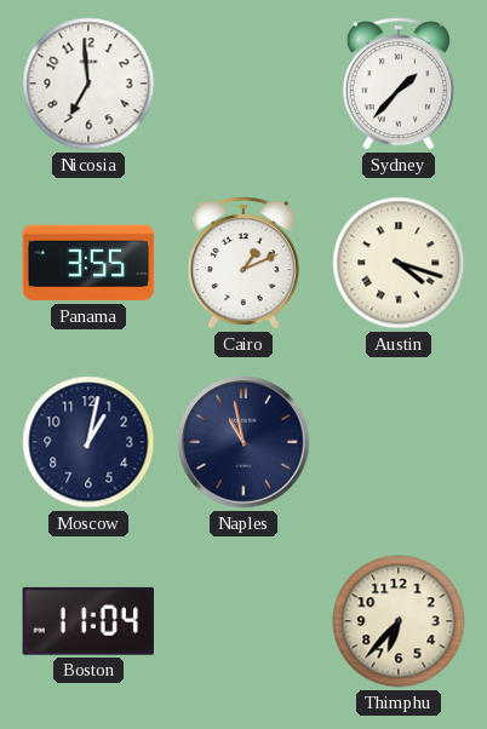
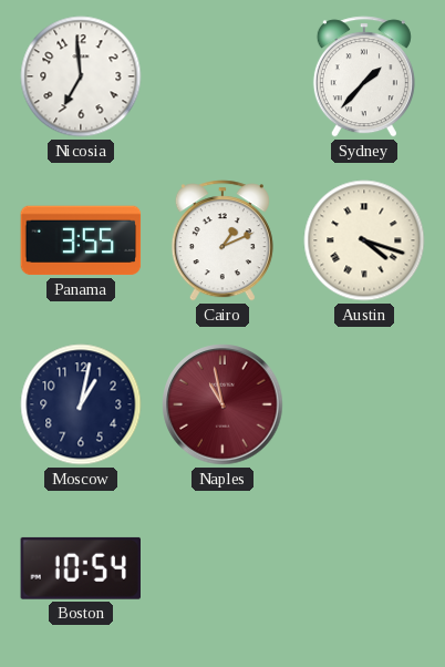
Naples dial: navy -> burgundy
Boston: 11:04 -> 10:54
Thimphu: 6:37 -> none
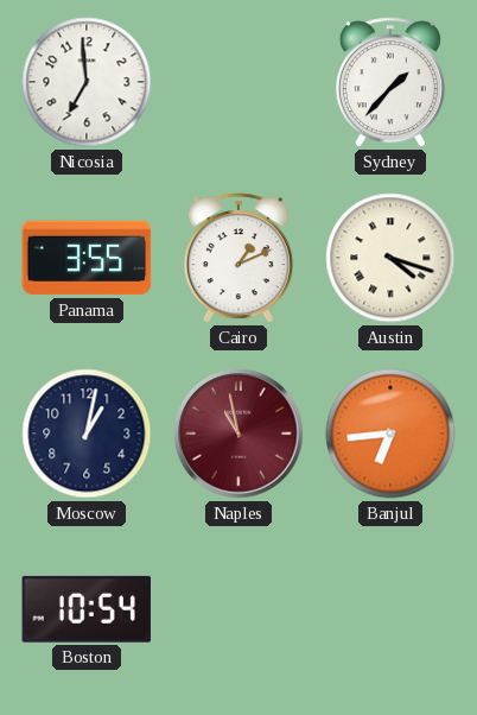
Banjul: none -> 6:44
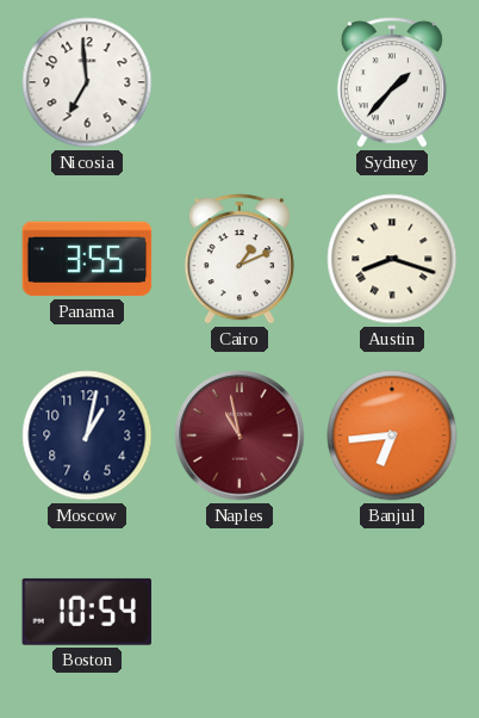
Austin: 4:18 -> 8:18
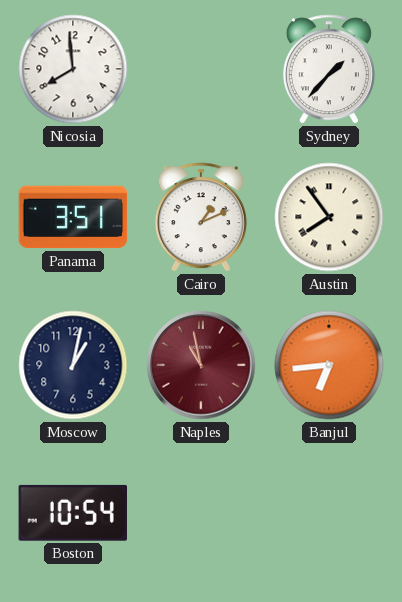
Nicosia: 6:59 -> 7:59
Panama: 3:55 -> 3:51
Austin: 8:18 -> 7:54
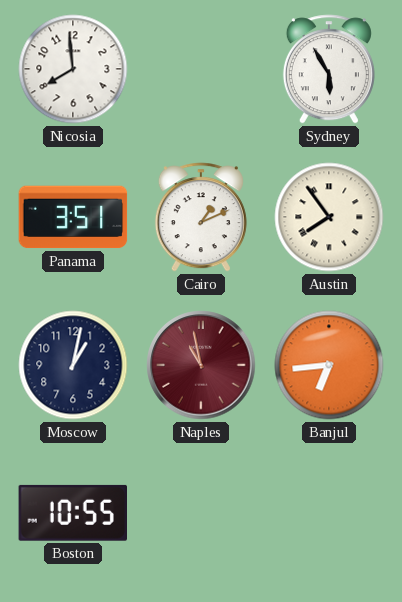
Sydney: 1:37 -> 5:55
Boston: 10:54 -> 10:55
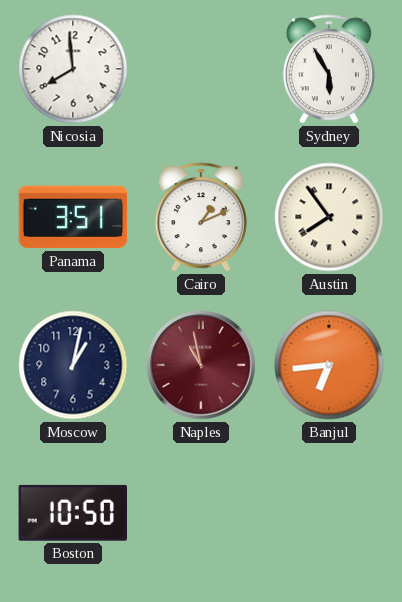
Boston: 10:55 -> 10:50
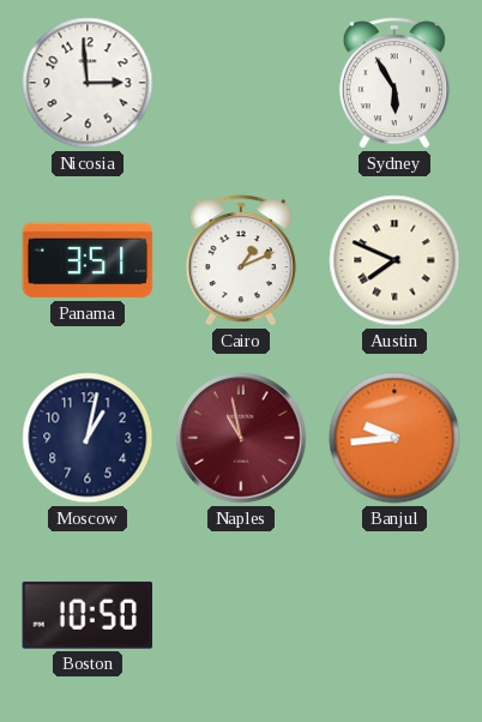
Nicosia: 7:59 -> 2:59
Austin: 7:54 -> 7:49
Banjul: 6:44 -> 9:44
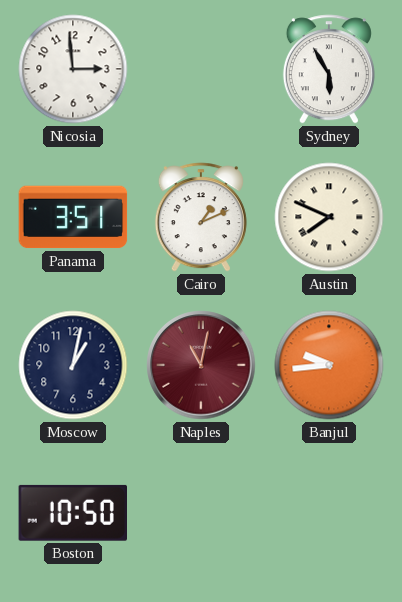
Naples: 10:58 -> 11:02
